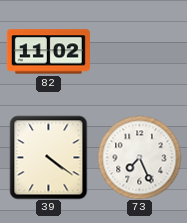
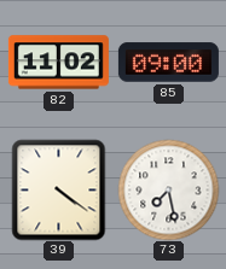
85: none -> 09:00
73: 7:26 -> 7:28
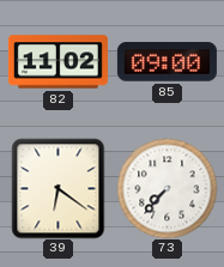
39: 4:21 -> 6:21
73: 7:28 -> 7:37
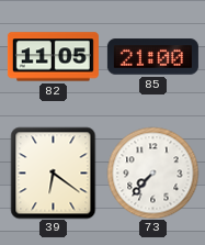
82: 11:02 -> 11:05
85: 09:00 -> 21:00
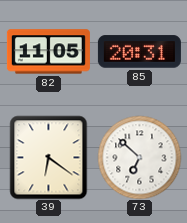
85: 21:00 -> 20:31
73: 7:37 -> 6:52
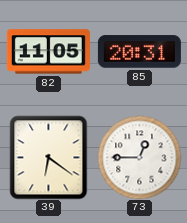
73: 6:52 -> 12:45
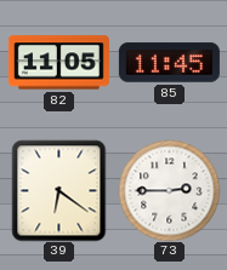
85: 20:31 -> 11:45
73: 12:45 -> 2:45
